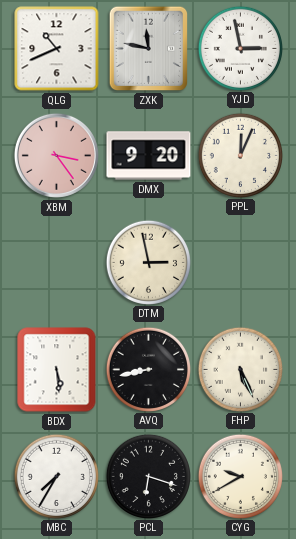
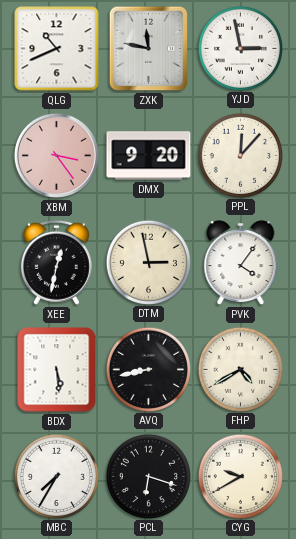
PPL: 12:04 -> 12:07
XEE: none -> 12:32
PVK: none -> 4:06
FHP: 5:26 -> 4:40
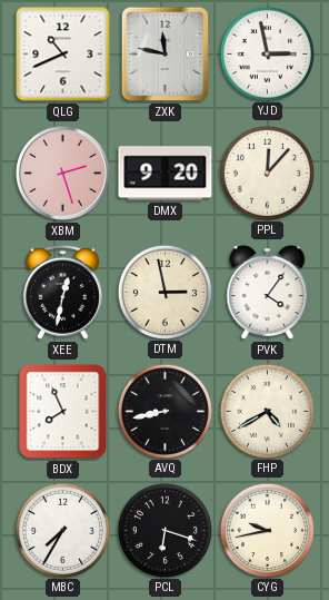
XBM: 3:24 -> 2:27
BDX: 5:29 -> 7:56
CYG: 9:40 -> 9:43
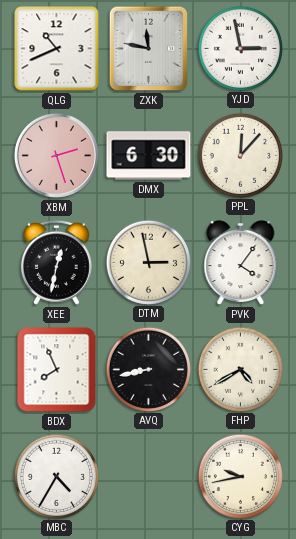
DMX: 9:20 -> 6:30
MBC: 7:35 -> 4:35
PCL: 6:18 -> none
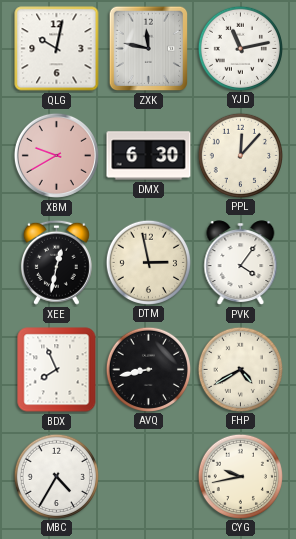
QLG: 10:41 -> 10:02
YJD: 2:58 -> 11:13
XBM: 2:27 -> 9:40
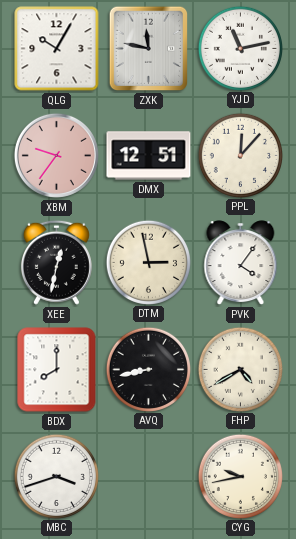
QLG: 10:02 -> 10:05
XBM: 9:40 -> 9:36
DMX: 6:30 -> 12:51
BDX: 7:56 -> 8:00
MBC: 4:35 -> 3:42
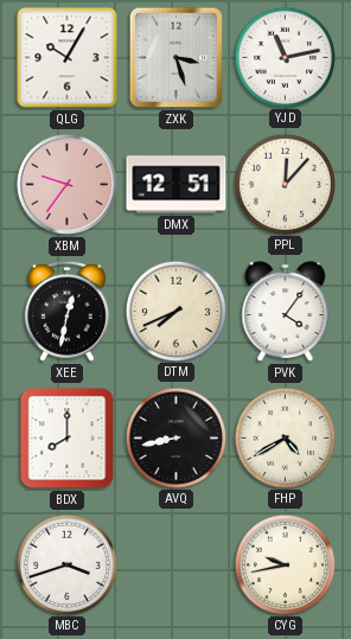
ZXK: 11:47 -> 3:27
DTM: 2:58 -> 7:41
